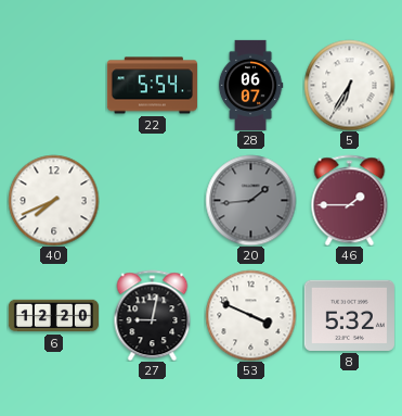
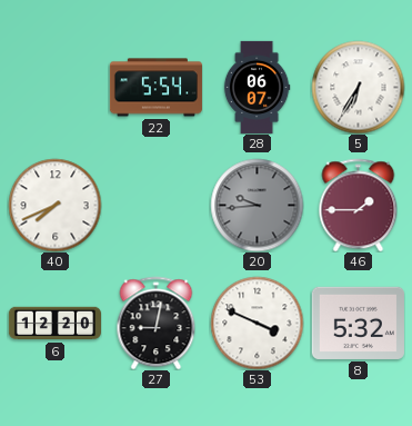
20: 1:44 -> 9:44
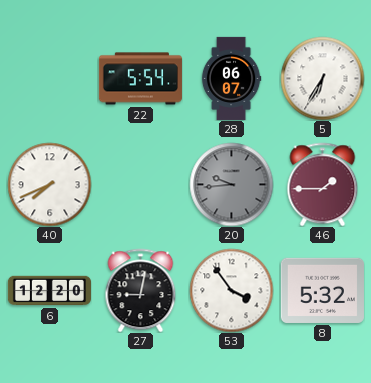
53: 3:49 -> 3:54
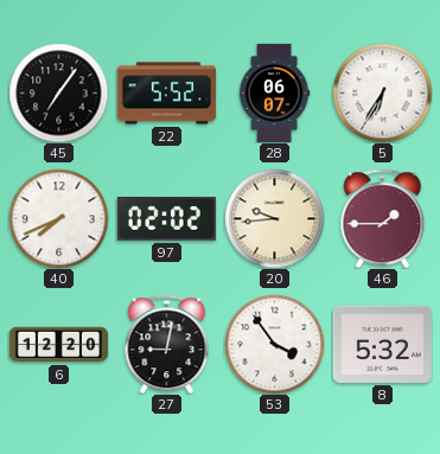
45: none -> 7:06
22: 5:54 -> 5:52
97: none -> 02:02
20 dial: grey -> cream
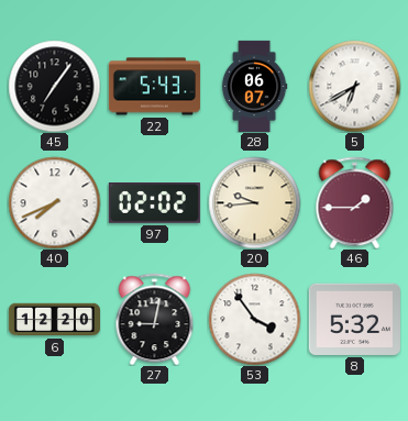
22: 5:52 -> 5:43
5: 6:35 -> 6:40
